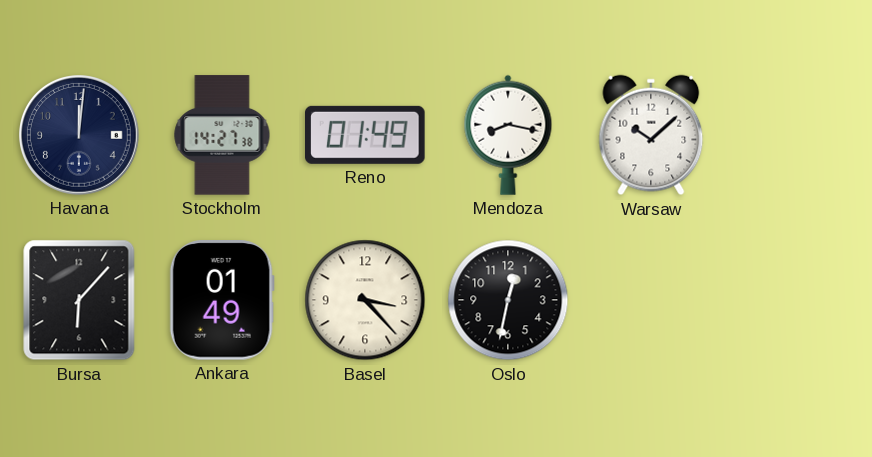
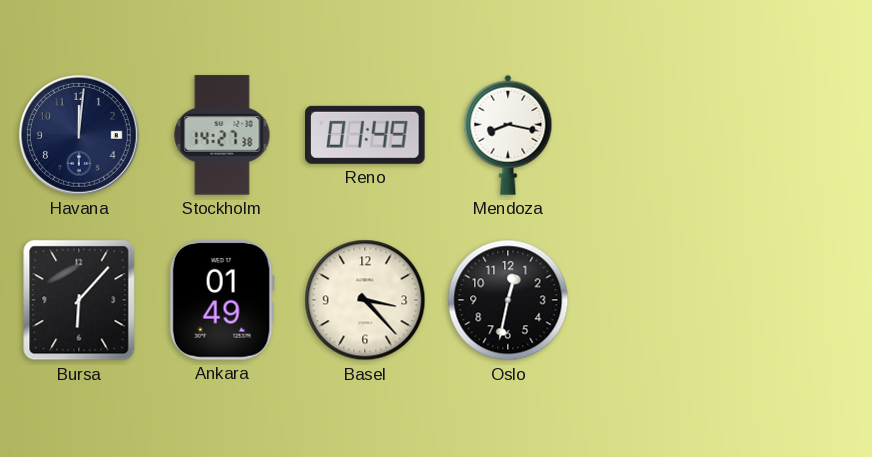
Warsaw: 10:08 -> none
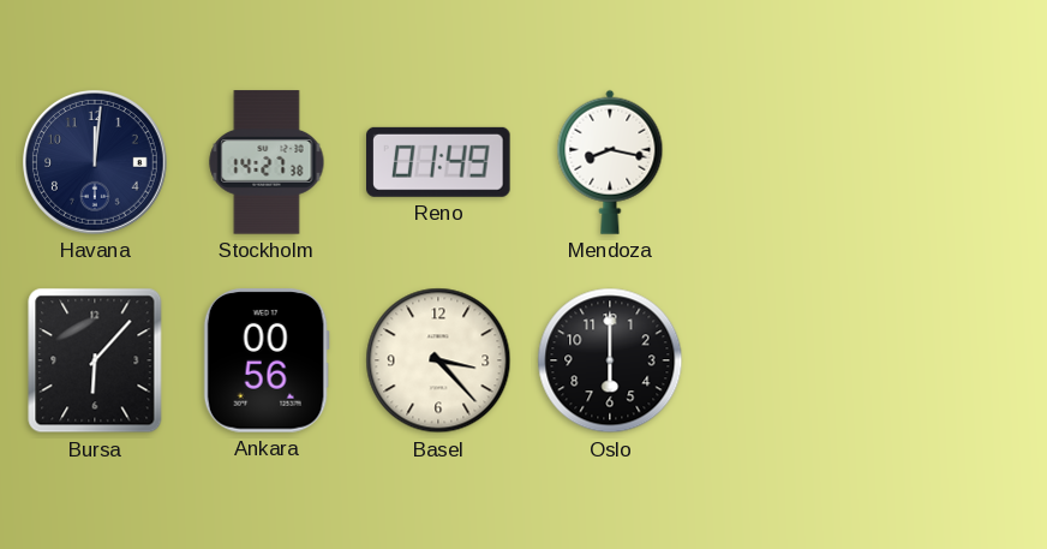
Ankara: 01:49 -> 00:56
Oslo: 12:32 -> 6:00
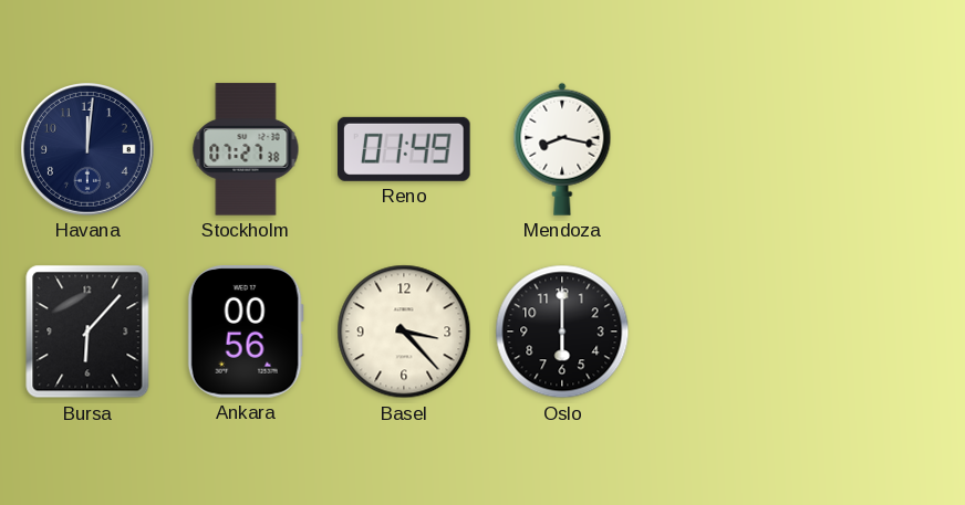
Stockholm: 14:27 -> 07:27
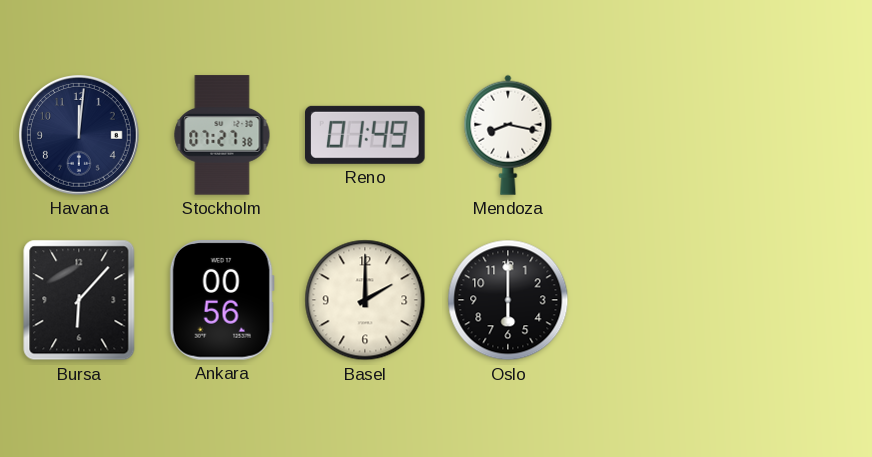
Basel: 3:23 -> 2:00
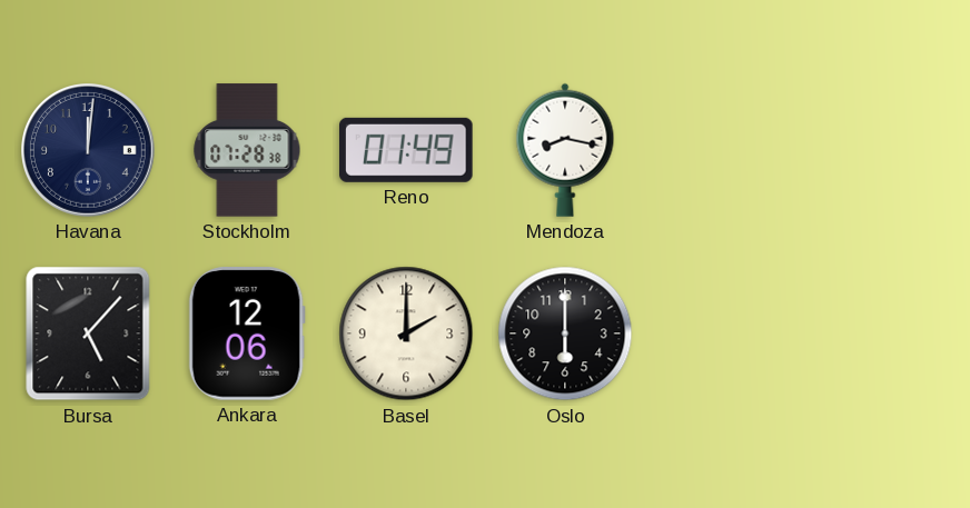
Stockholm: 07:27 -> 07:28
Bursa: 6:07 -> 5:07
Ankara: 00:56 -> 12:06
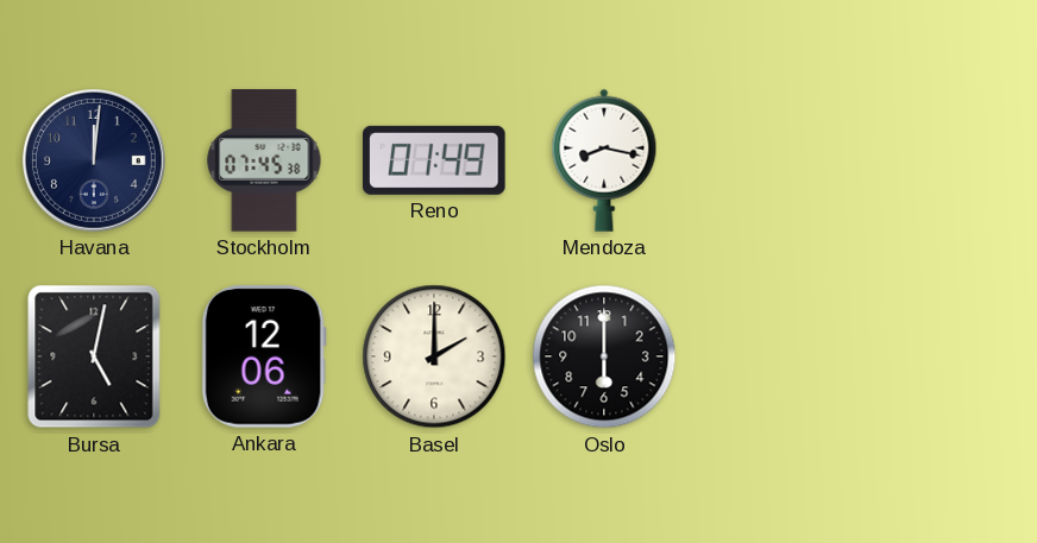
Stockholm: 07:28 -> 07:45
Bursa: 5:07 -> 5:02
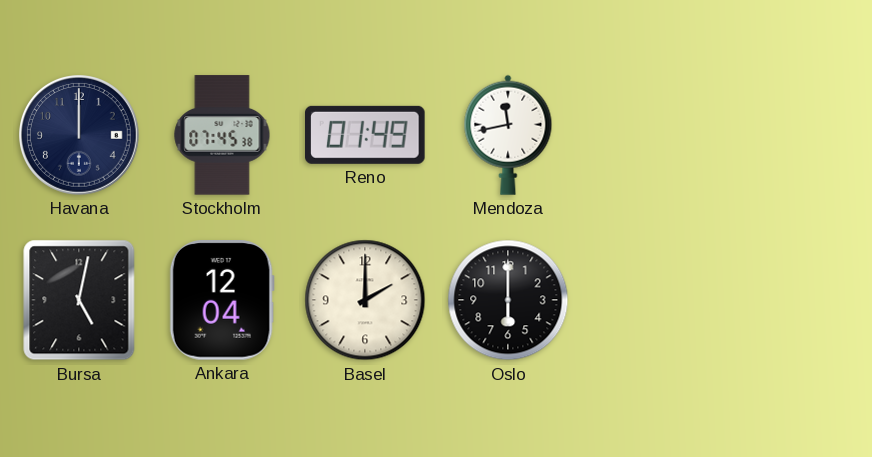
Havana: 12:01 -> 12:00
Mendoza: 8:17 -> 11:43
Ankara: 12:06 -> 12:04
